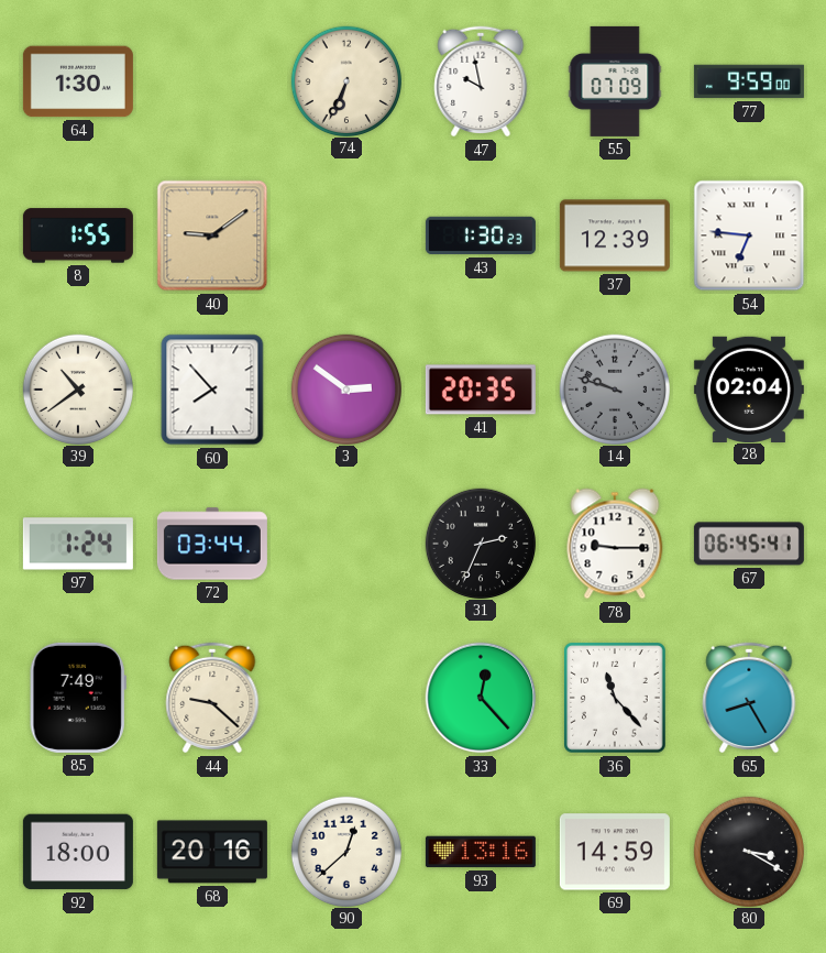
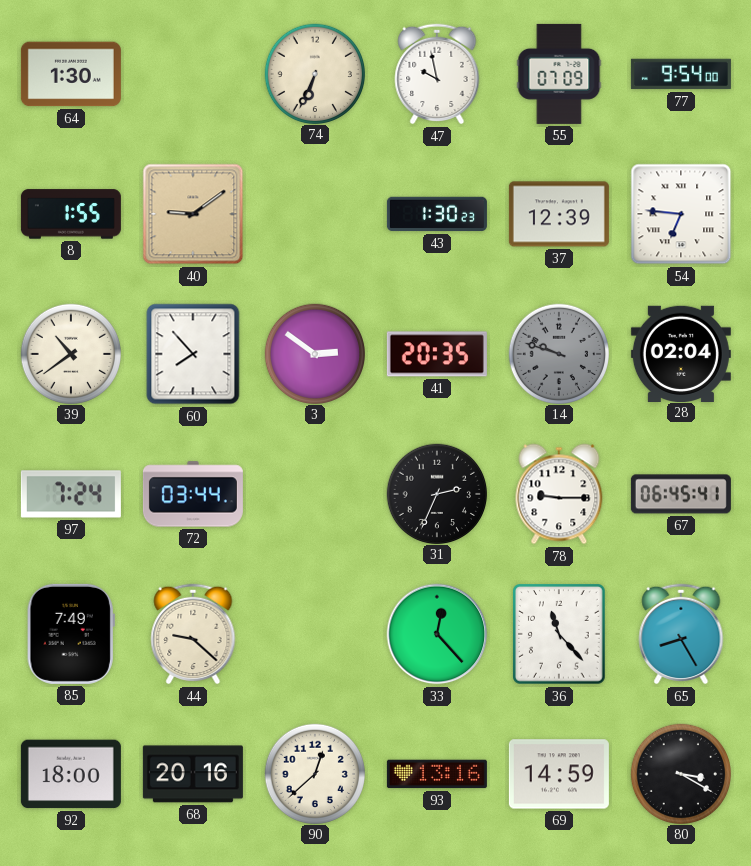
77: 9:59 -> 9:54
97: 1:24 -> 7:24
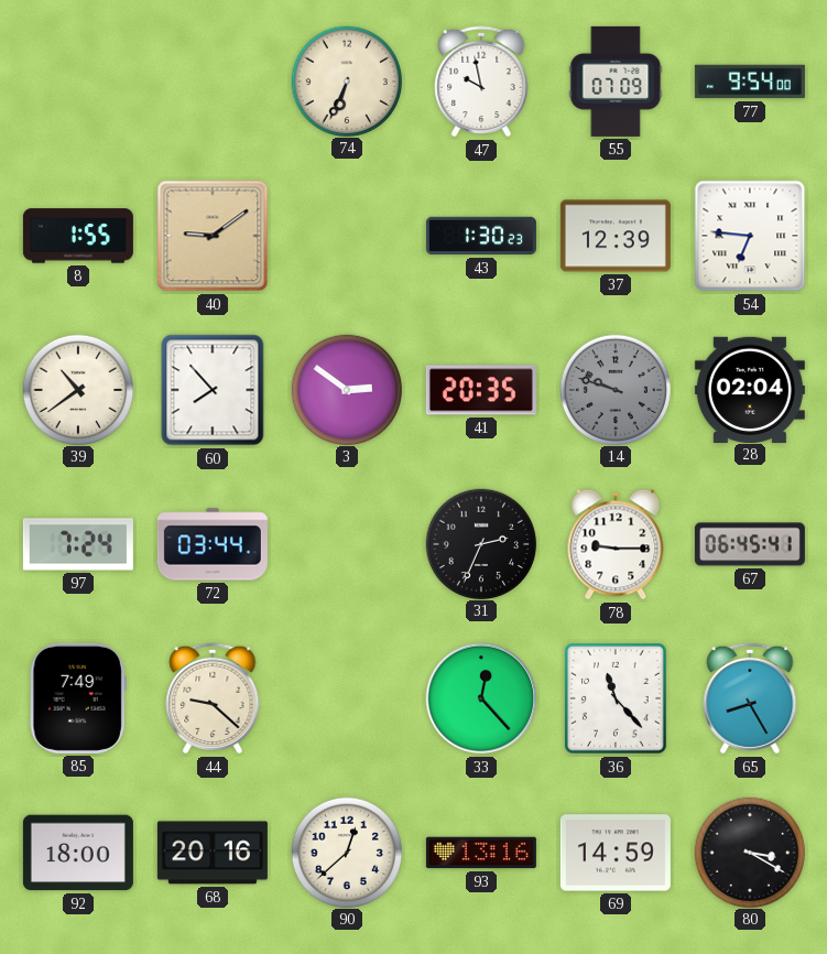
64: 1:30 -> none
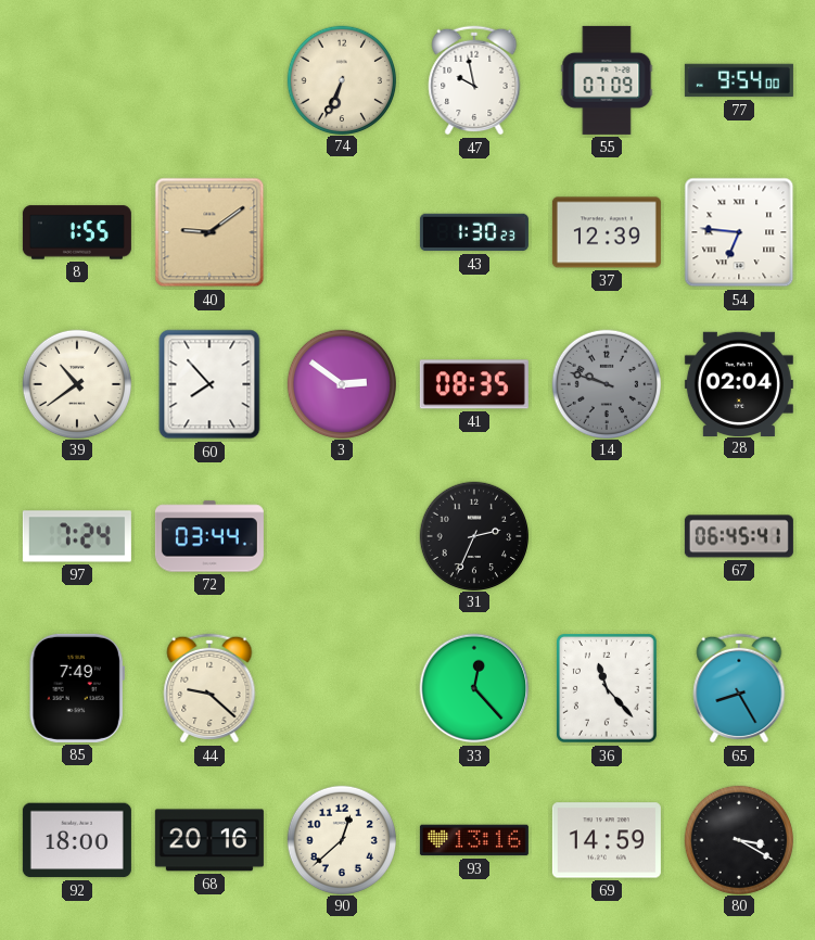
41: 20:35 -> 08:35
78: 9:15 -> none
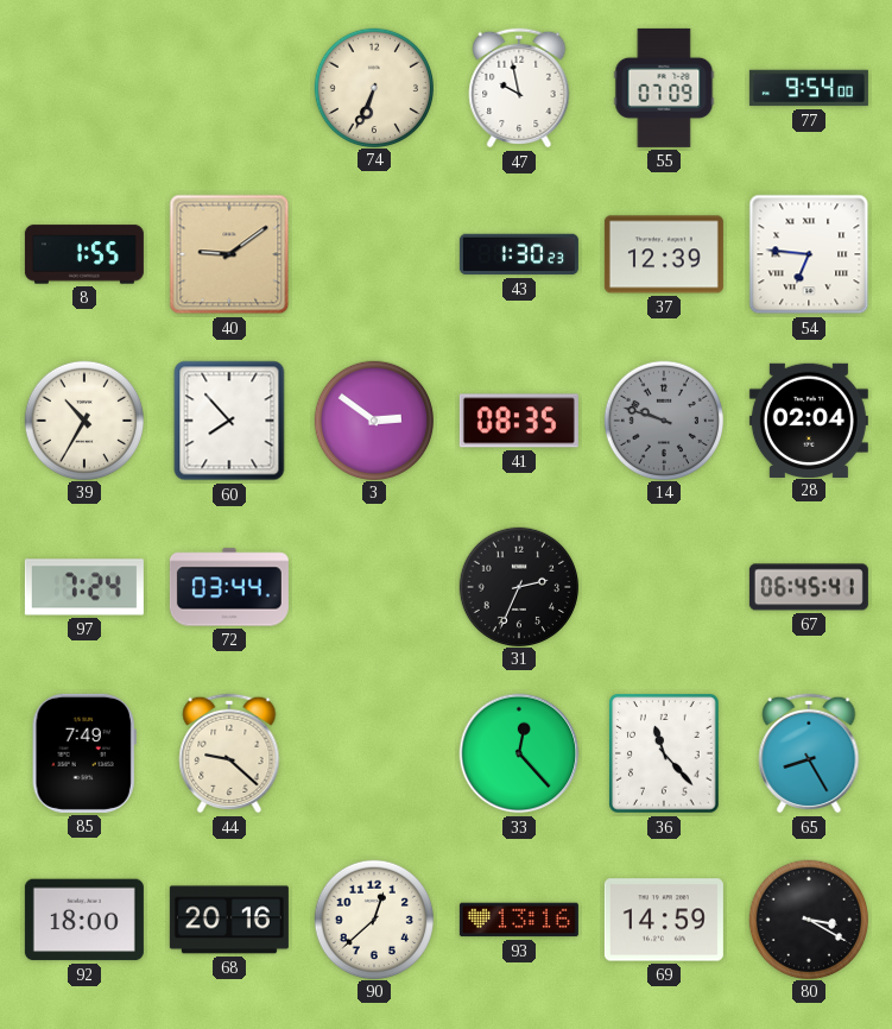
39: 10:39 -> 10:35
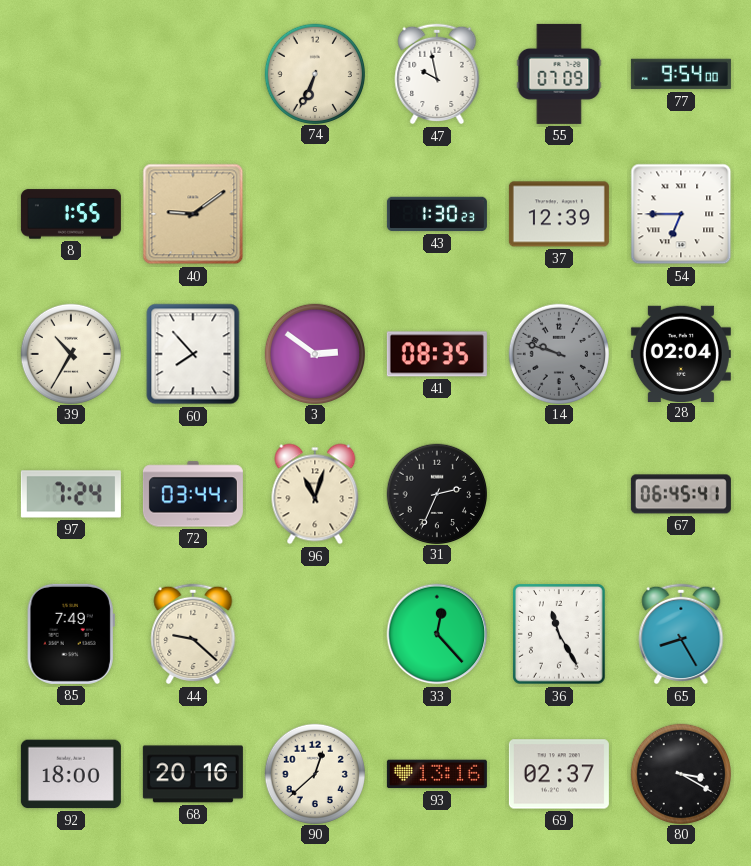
54: 6:46 -> 6:45
96: none -> 11:03
36: 11:23 -> 11:25
69: 14:59 -> 02:37
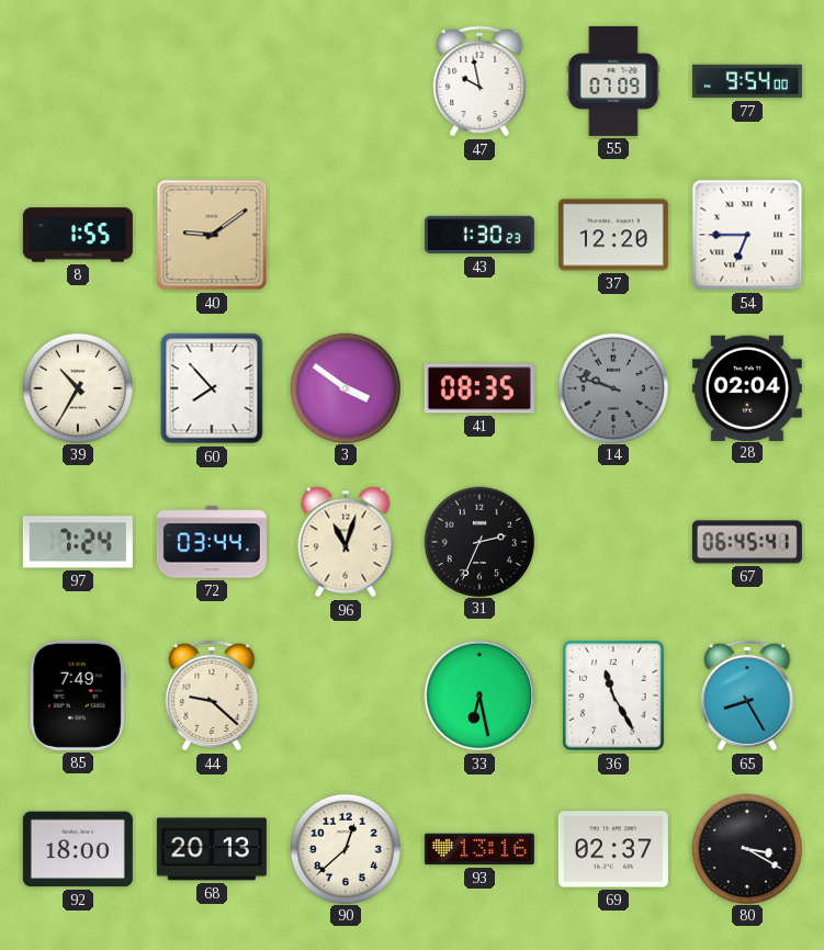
74: 6:34 -> none
37: 12:39 -> 12:20
3: 2:51 -> 3:51
33: 12:23 -> 6:28
68: 20:16 -> 20:13
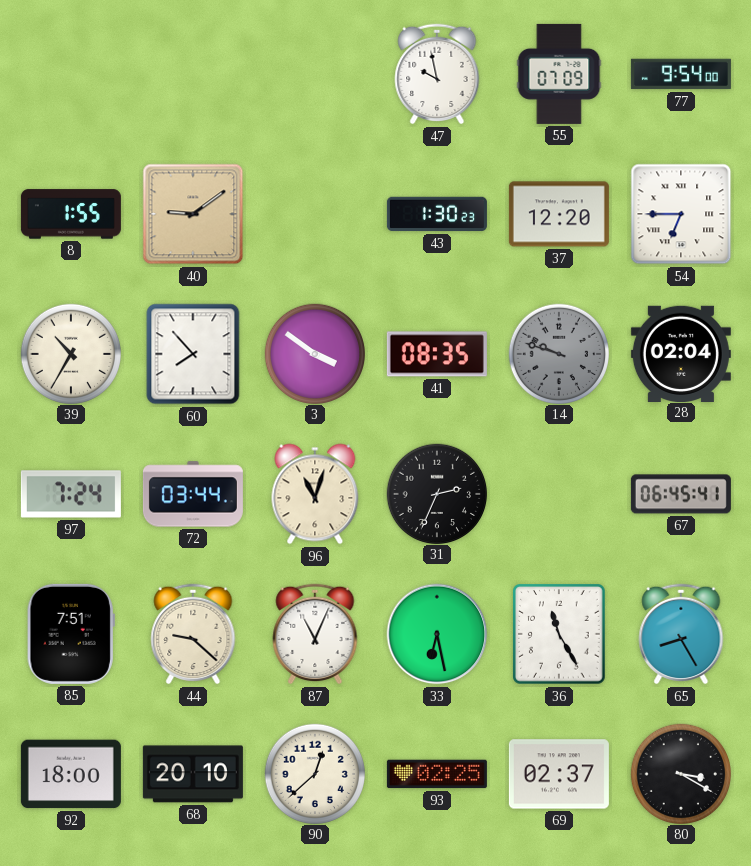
85: 7:49 -> 7:51
87: none -> 11:04
68: 20:13 -> 20:10
93: 13:16 -> 02:25
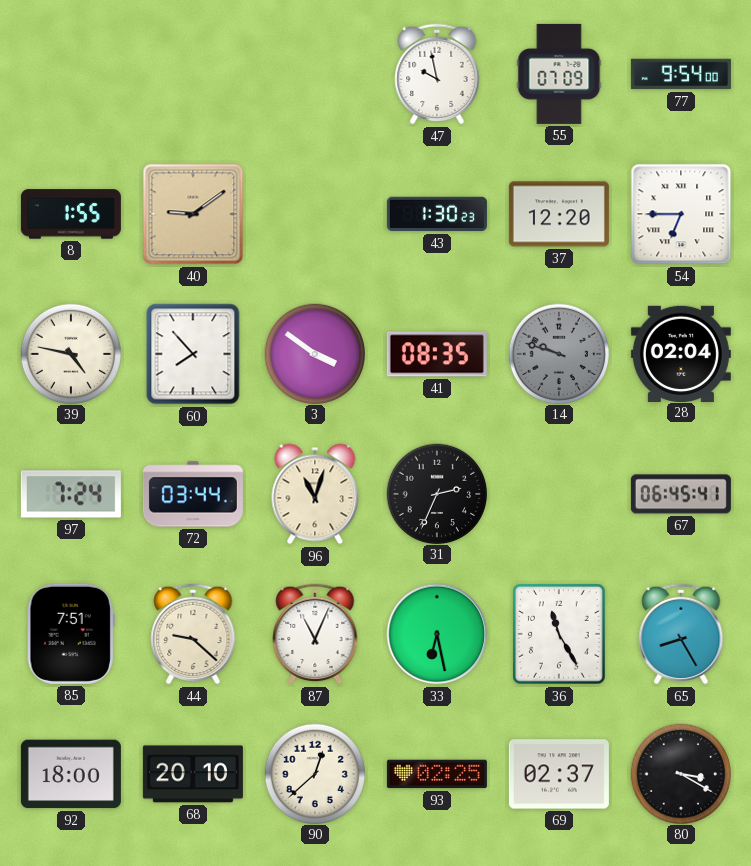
39: 10:35 -> 4:47
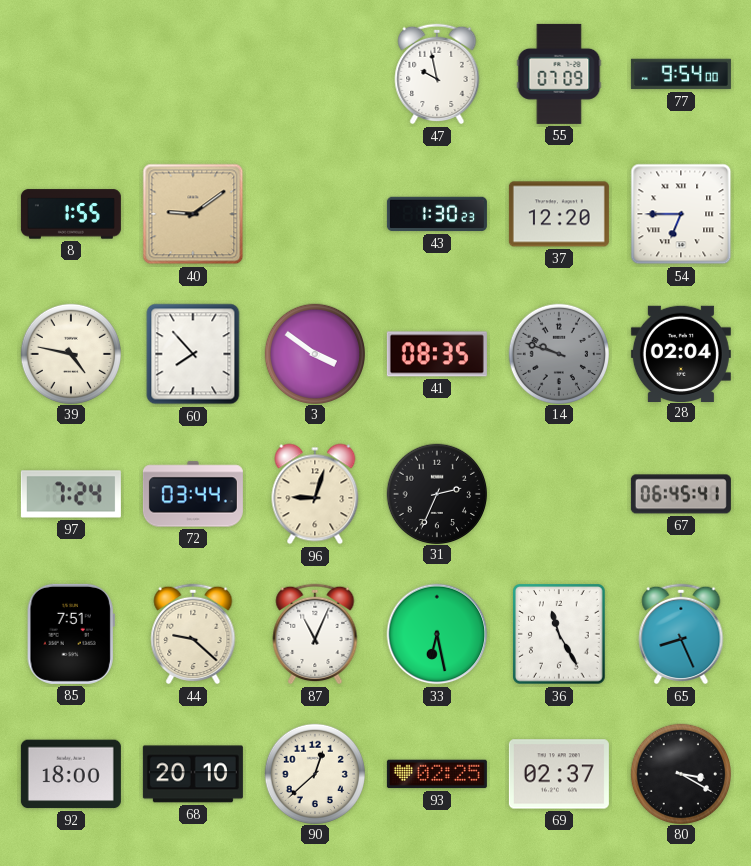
96: 11:03 -> 9:03
65: 8:25 -> 8:26
